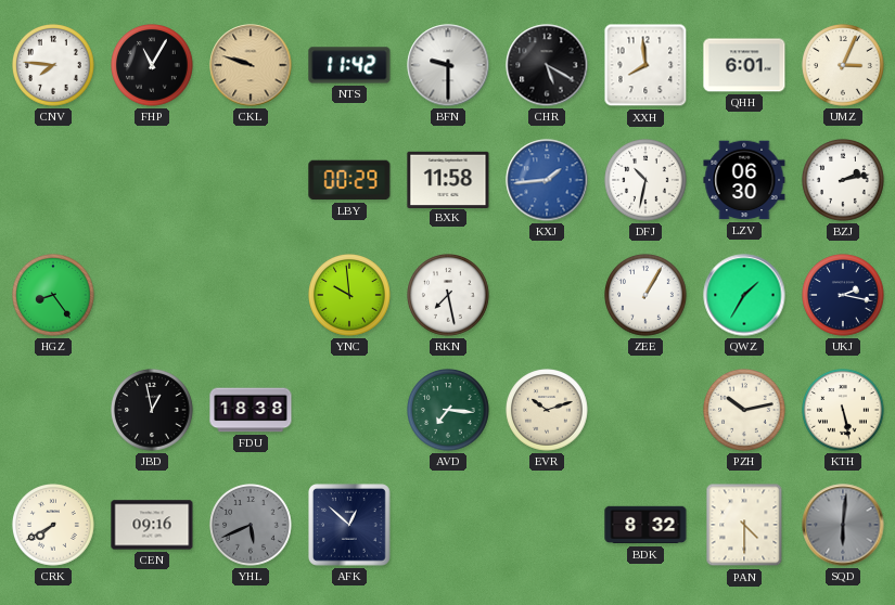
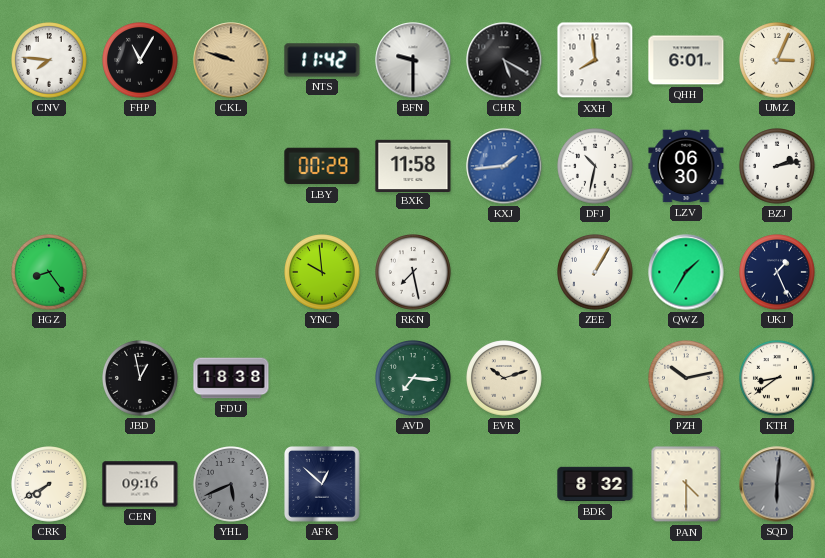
UKJ: 2:17 -> 1:26
KTH: 5:28 -> 8:39
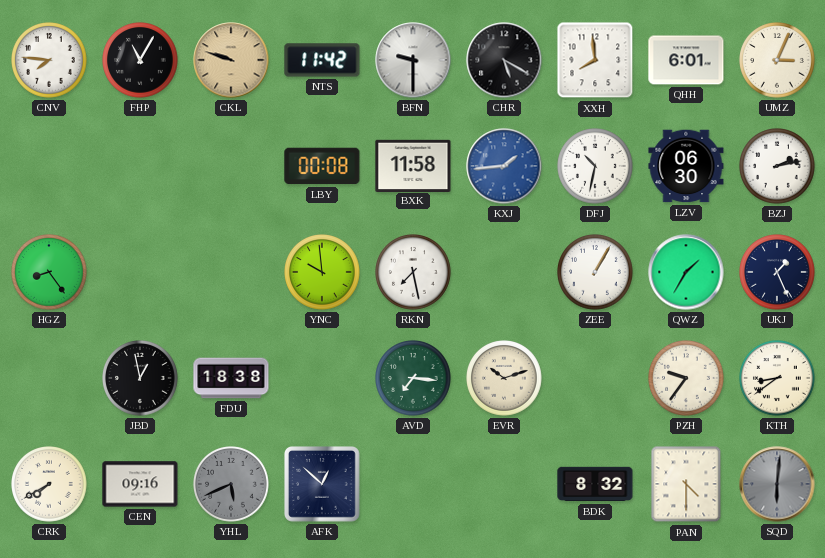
LBY: 00:29 -> 00:08
PZH: 10:13 -> 9:36
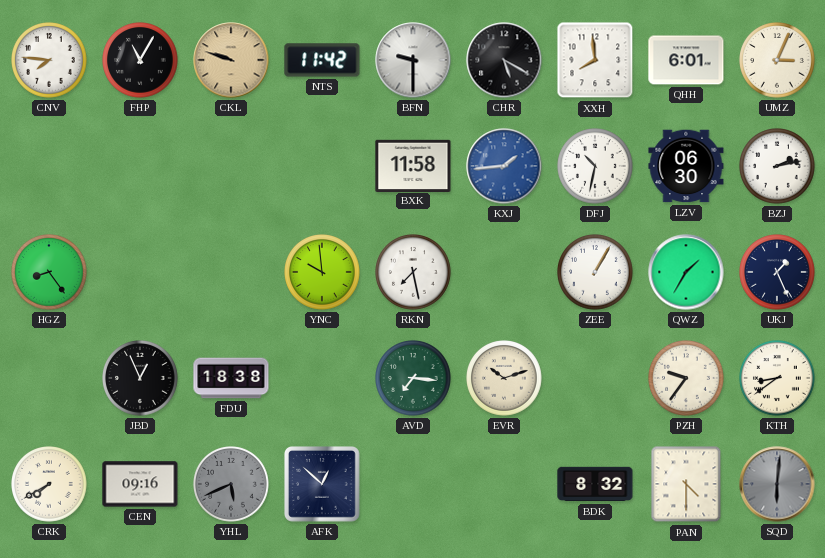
LBY: 00:08 -> none
JBD: 12:58 -> 12:56
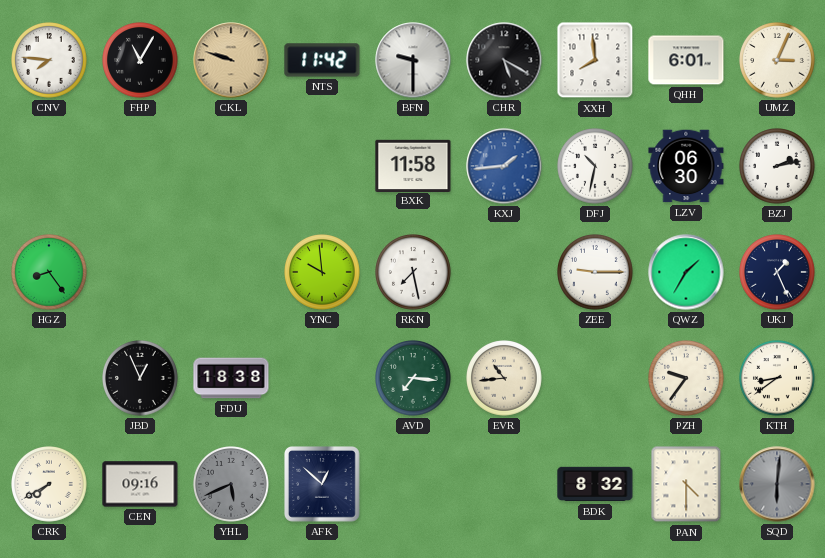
ZEE: 1:05 -> 9:15
EVR: 10:12 -> 10:44
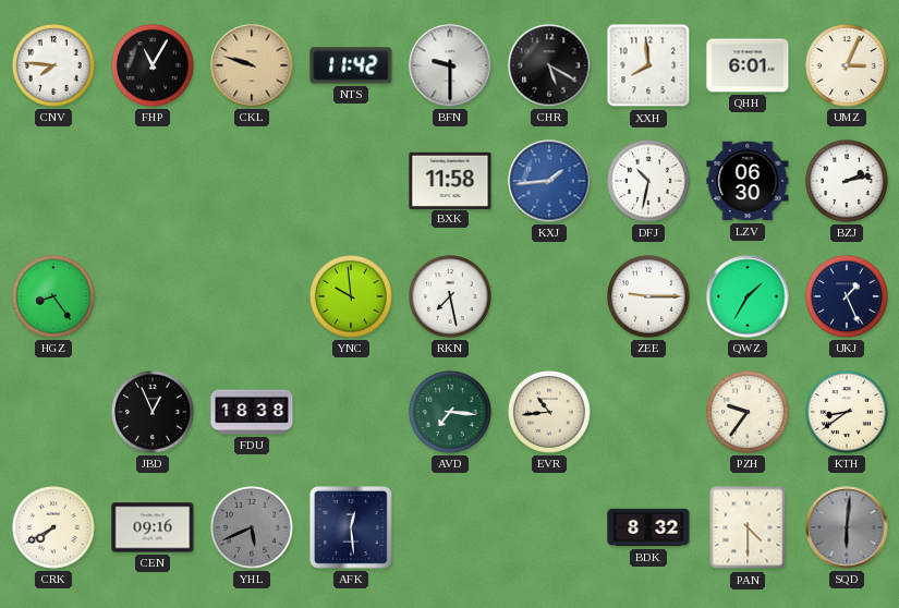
AFK: 12:52 -> 12:29
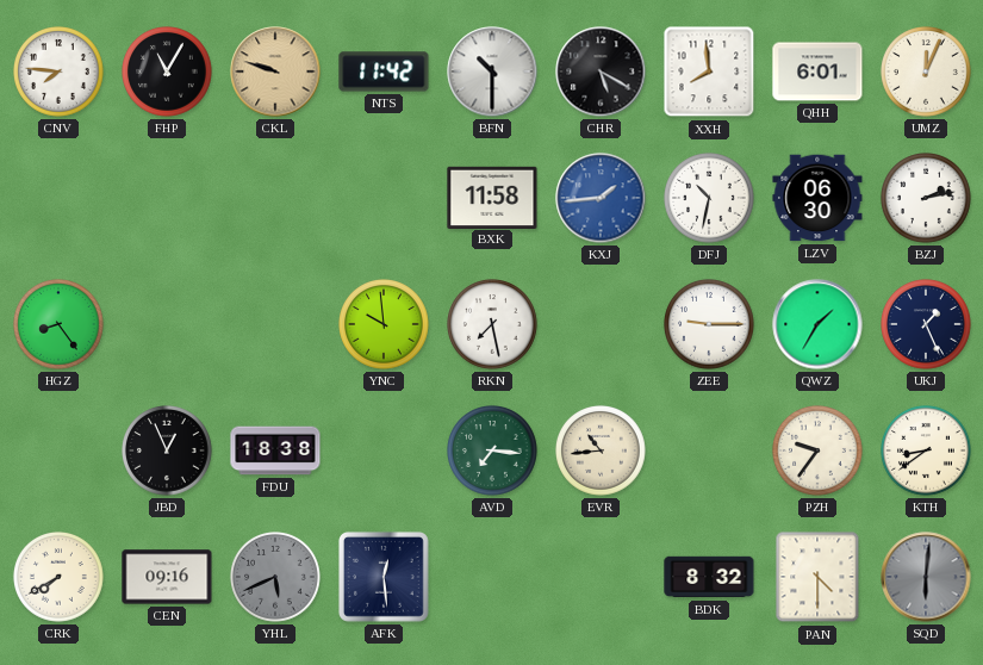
BFN: 9:30 -> 10:30
UMZ: 3:04 -> 12:04
